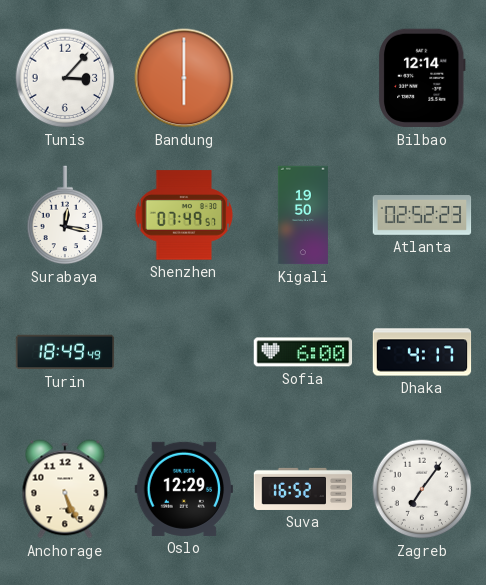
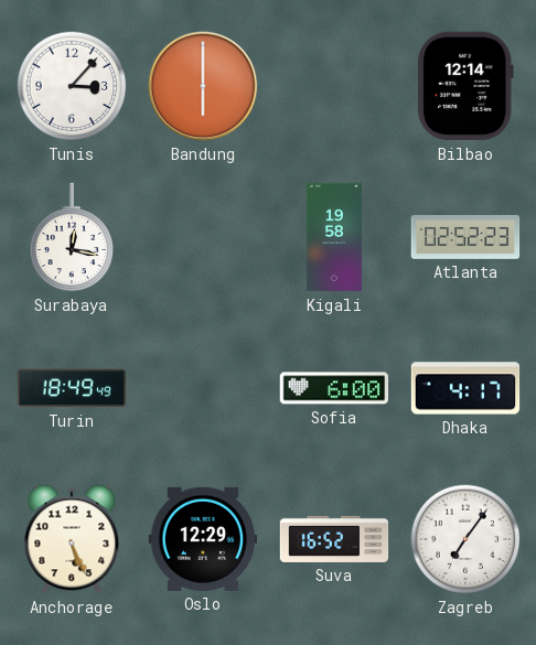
Shenzhen: 07:49 -> none
Kigali: 19:50 -> 19:58
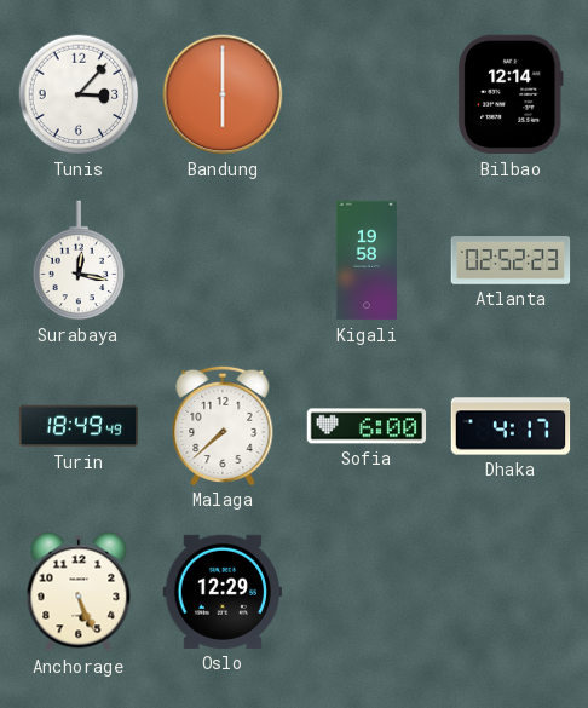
Malaga: none -> 7:38
Suva: 16:52 -> none
Zagreb: 7:06 -> none
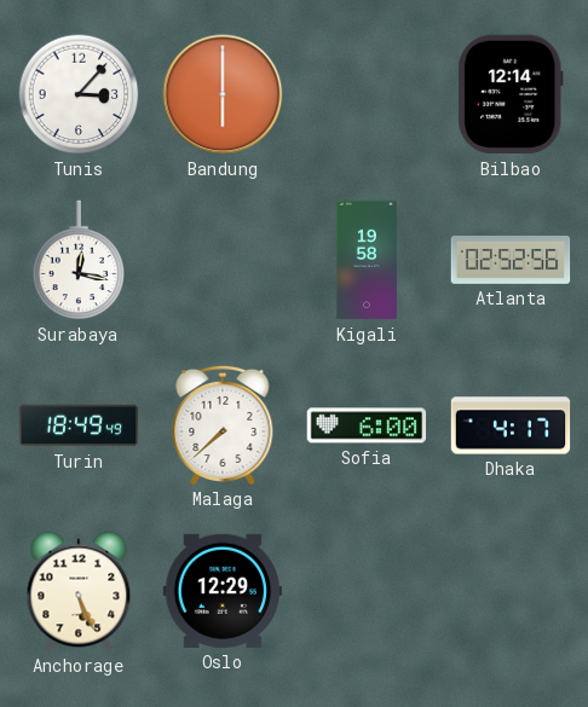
Atlanta: 02:52:23 -> 02:52:56
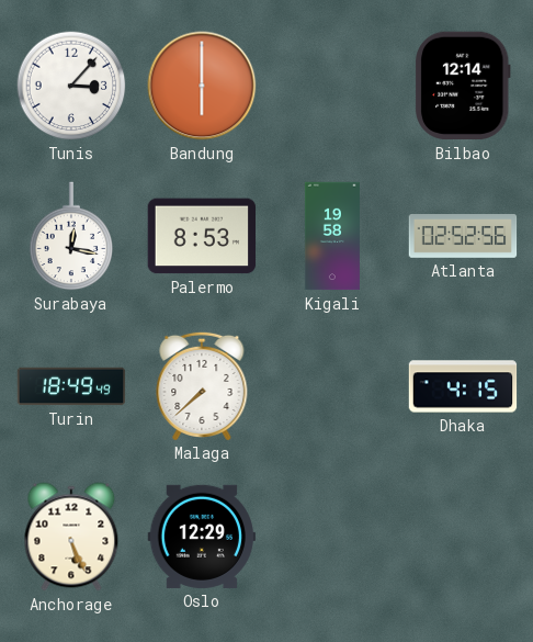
Palermo: none -> 8:53
Sofia: 6:00 -> none
Dhaka: 4:17 -> 4:15
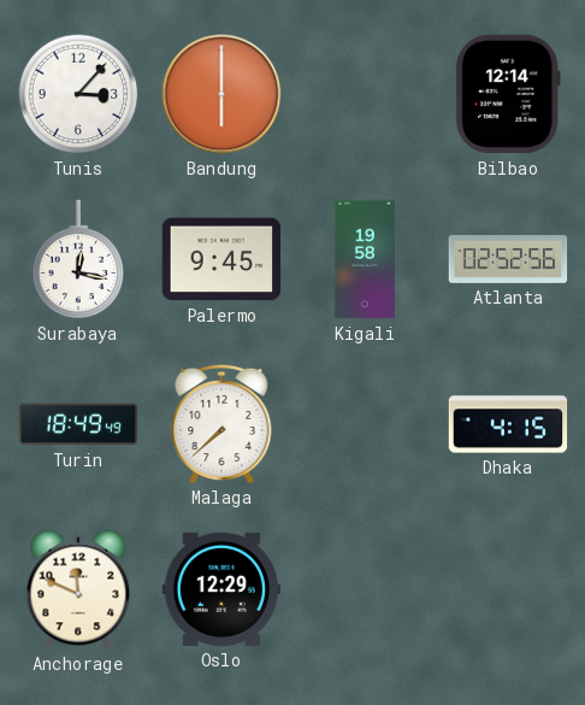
Palermo: 8:53 -> 9:45
Anchorage: 5:26 -> 11:49
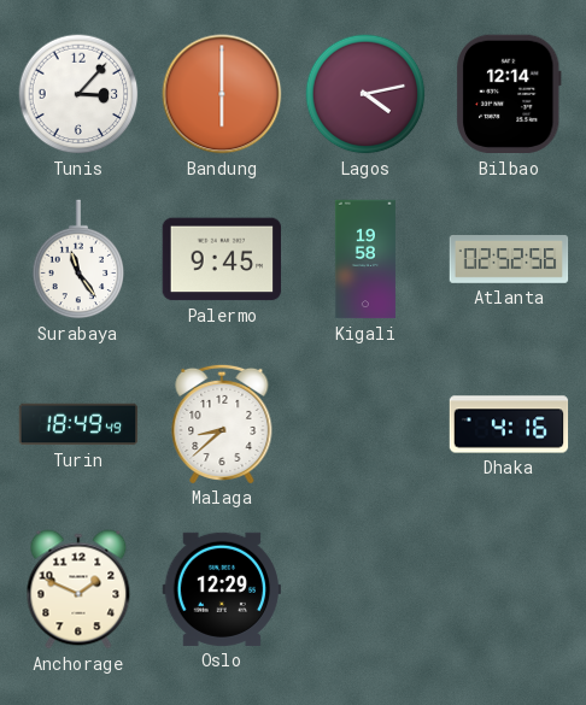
Lagos: none -> 4:13
Surabaya: 12:17 -> 11:24
Malaga: 7:38 -> 8:38
Dhaka: 4:15 -> 4:16
Anchorage: 11:49 -> 1:49
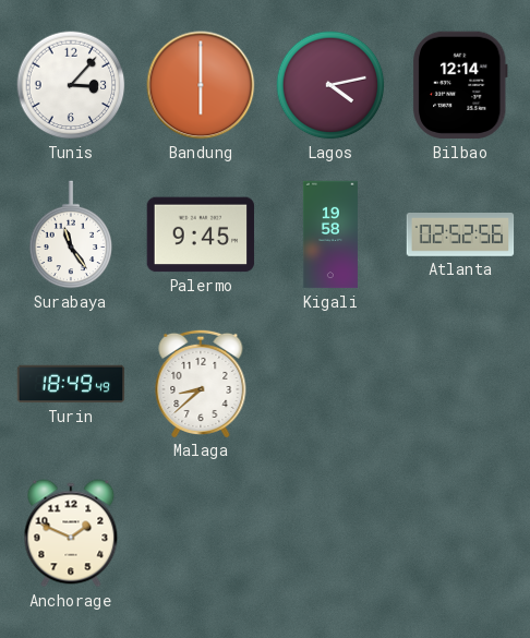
Dhaka: 4:16 -> none
Oslo: 12:29 -> none
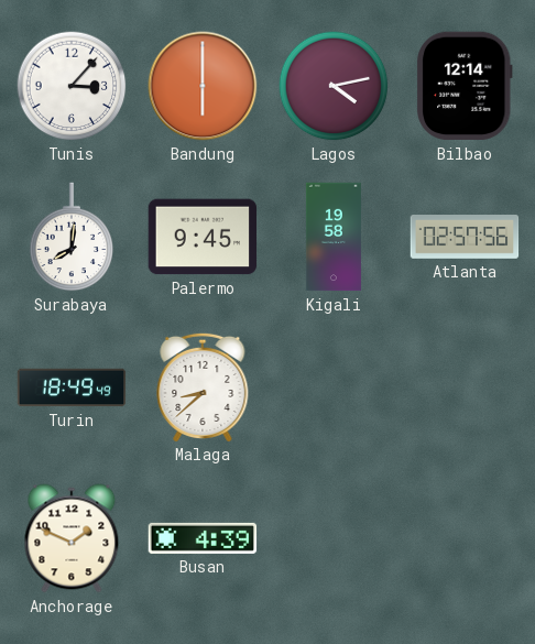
Surabaya: 11:24 -> 8:01
Atlanta: 02:52 -> 02:57
Busan: none -> 4:39
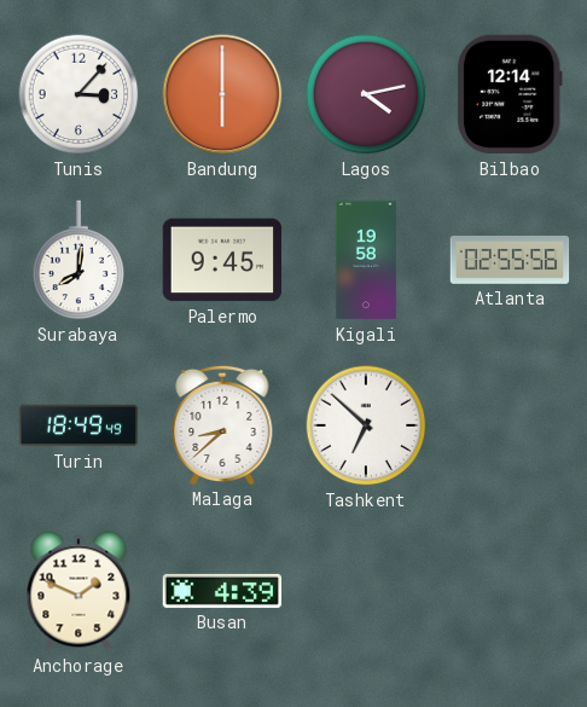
Atlanta: 02:57 -> 02:55
Tashkent: none -> 6:52
